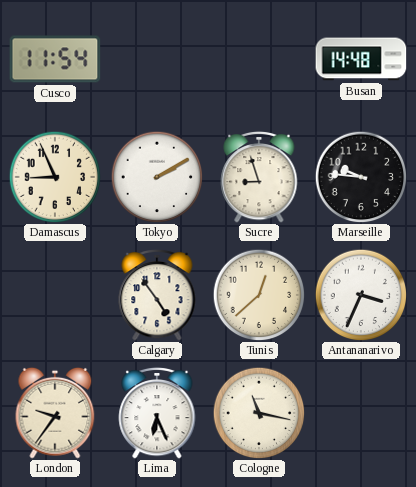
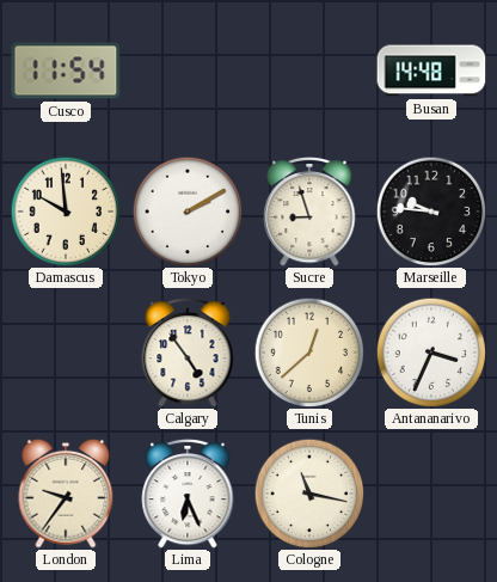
Damascus: 8:56 -> 9:59
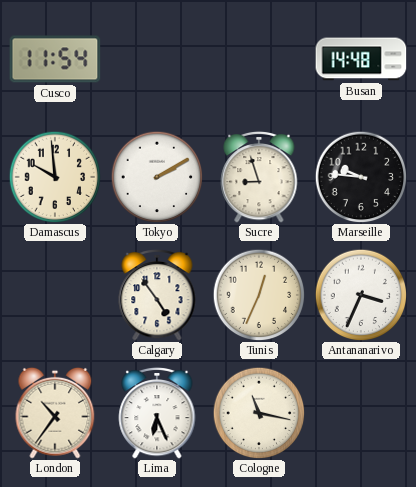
Tunis: 12:38 -> 12:34
London: 9:36 -> 10:36
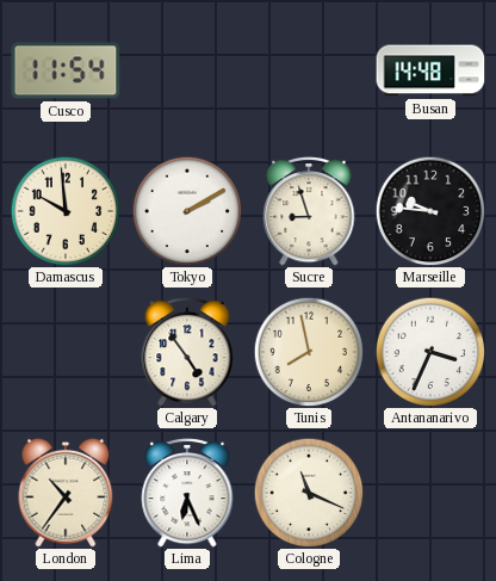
Tunis: 12:34 -> 7:58
Cologne: 11:17 -> 11:19
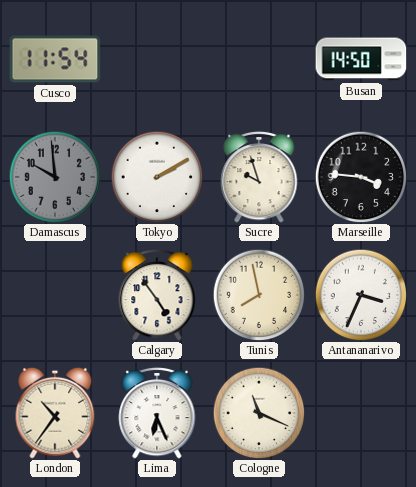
Busan: 14:48 -> 14:50
Damascus dial: cream -> grey
Sucre: 8:57 -> 9:57
Marseille: 9:46 -> 3:46
